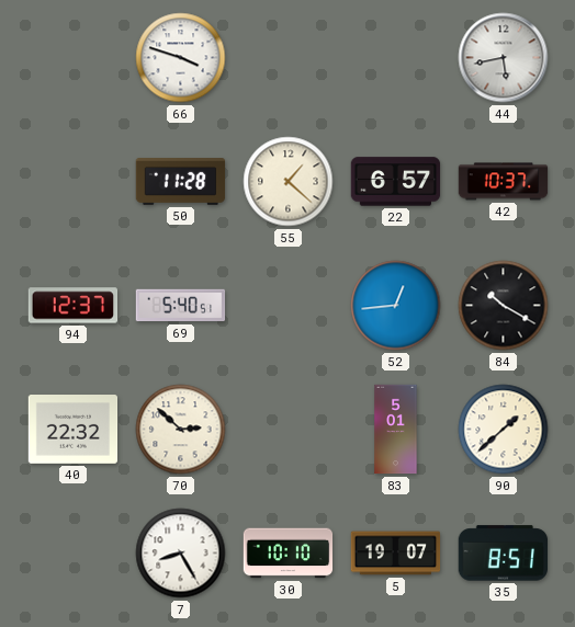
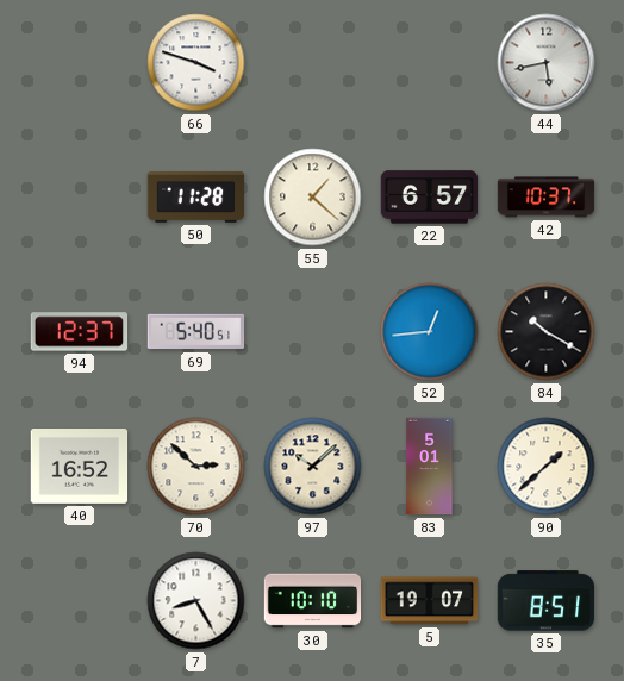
40: 22:32 -> 16:52
97: none -> 10:08
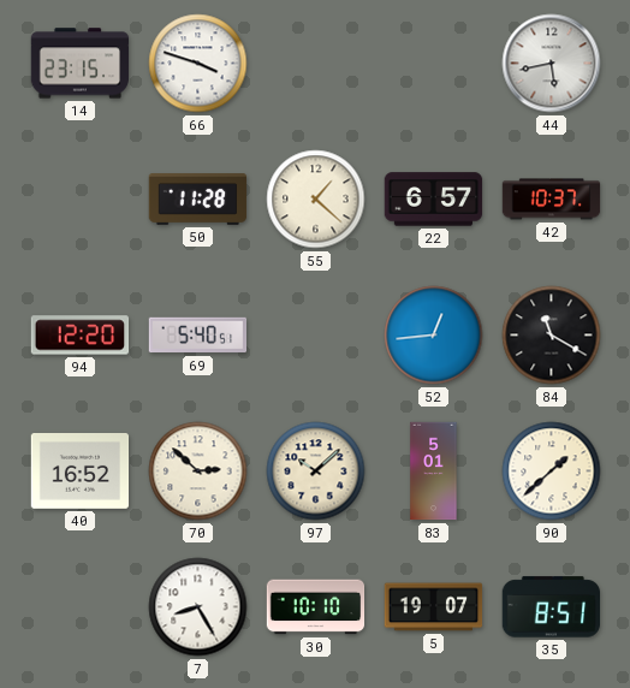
14: none -> 23:15
94: 12:37 -> 12:20
84: 10:20 -> 11:20
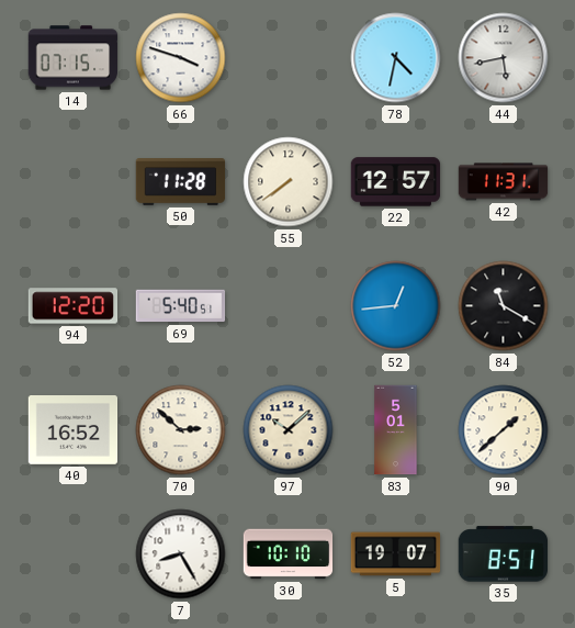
14: 23:15 -> 07:15
78: none -> 4:32
55: 1:22 -> 7:39
22: 6:57 -> 12:57
42: 10:37 -> 11:31
